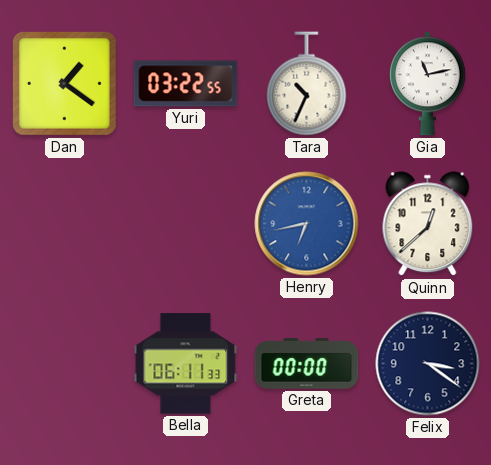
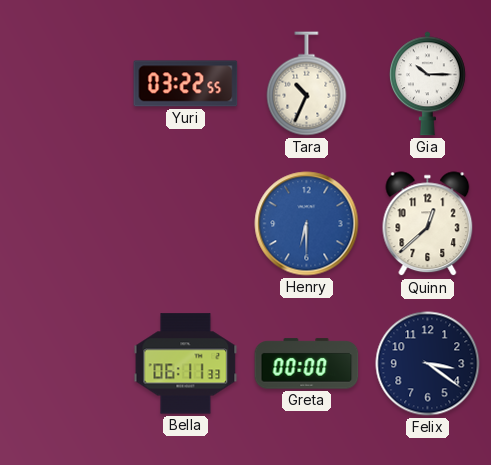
Dan: 1:21 -> none
Gia: 11:13 -> 10:15
Henry: 6:43 -> 6:30
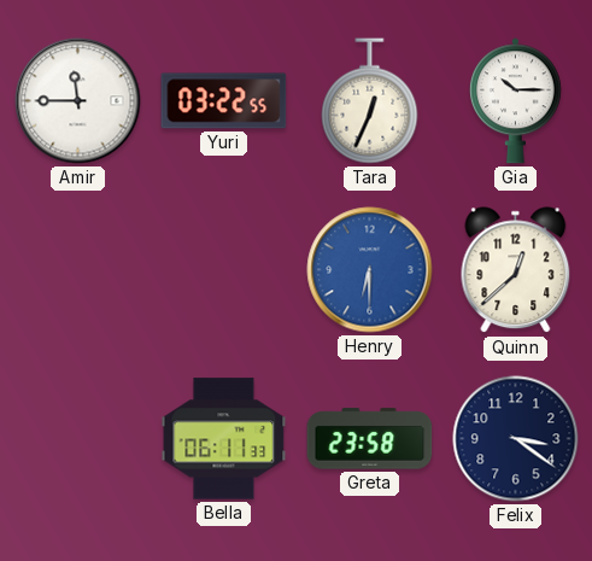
Amir: none -> 11:45
Tara: 10:34 -> 12:34
Greta: 00:00 -> 23:58
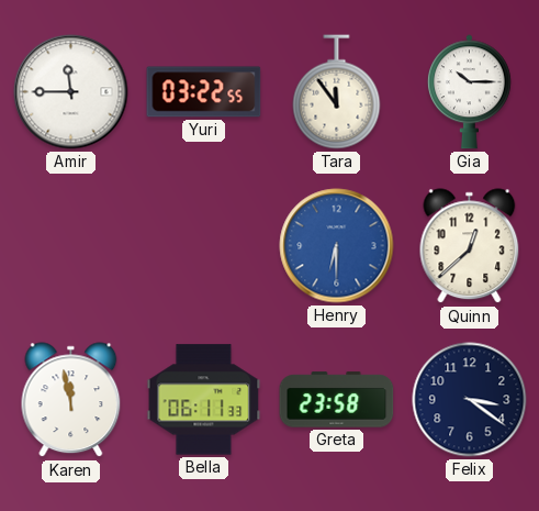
Tara: 12:34 -> 11:54
Karen: none -> 11:58
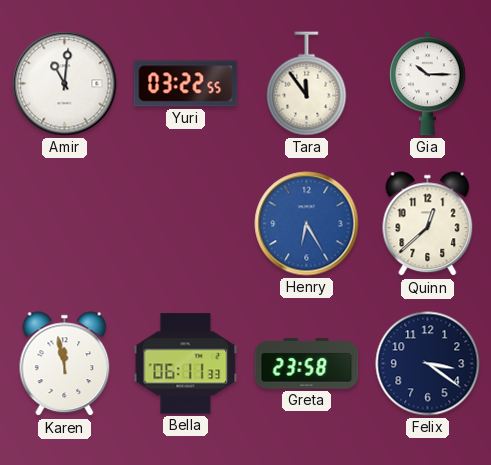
Amir: 11:45 -> 11:01
Henry: 6:30 -> 6:25
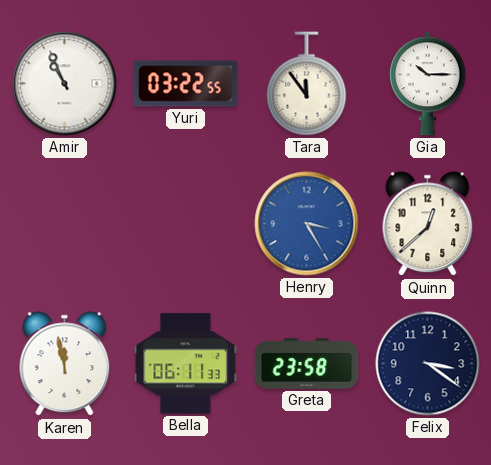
Amir: 11:01 -> 10:56
Henry: 6:25 -> 3:25
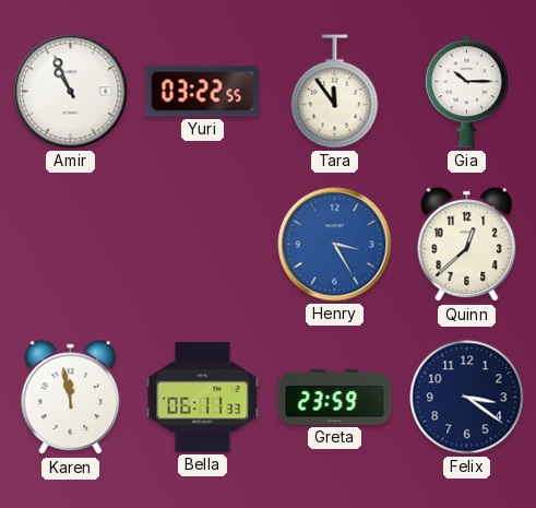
Greta: 23:58 -> 23:59
